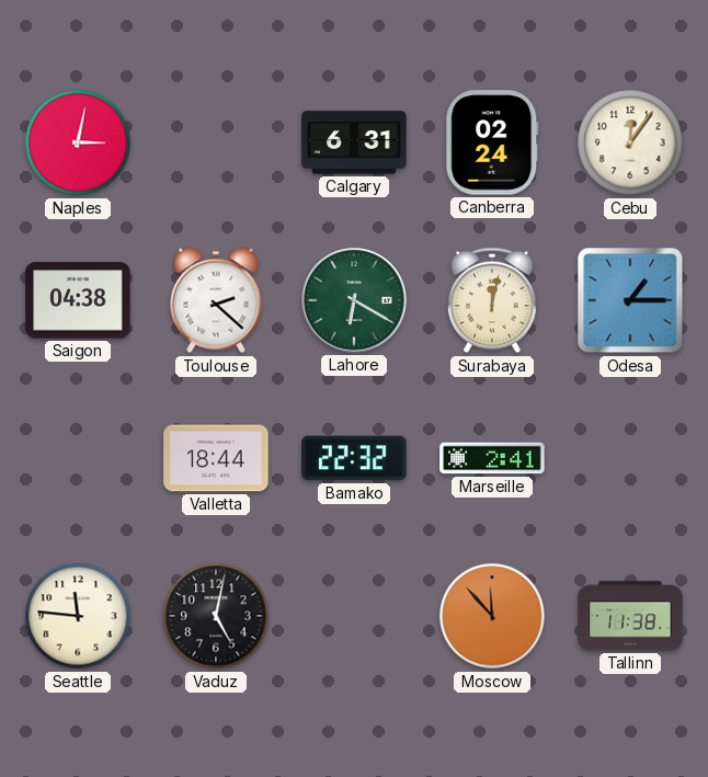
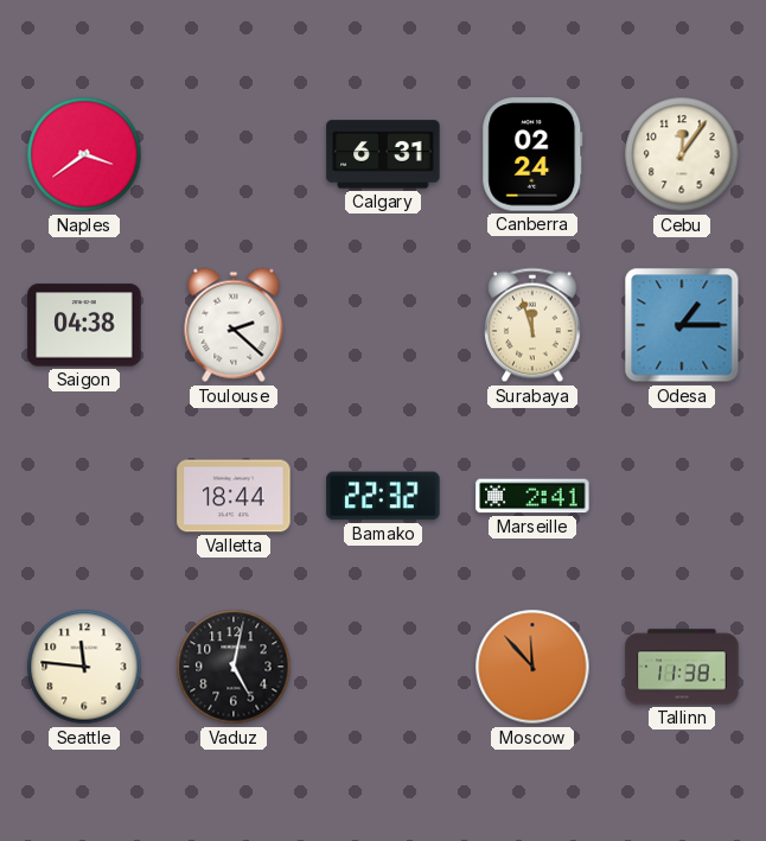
Naples: 3:02 -> 3:39
Lahore: 6:20 -> none
Surabaya: 12:02 -> 11:57
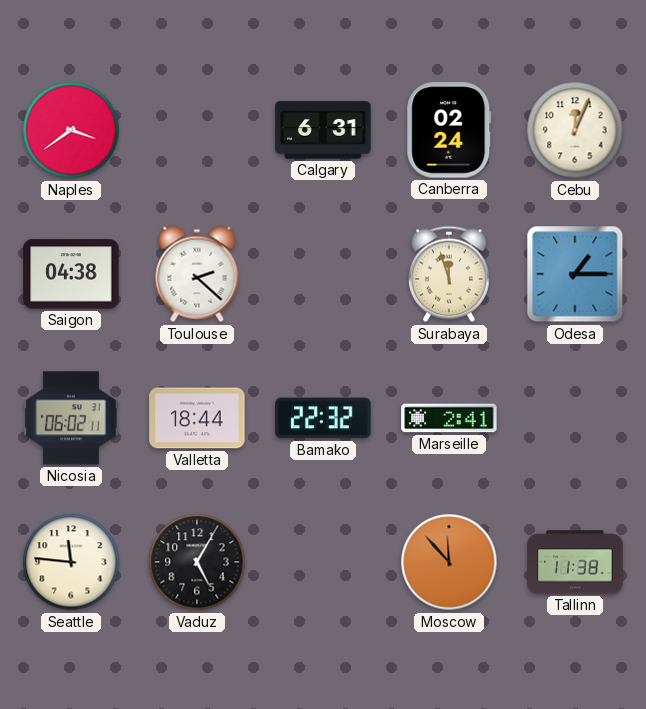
Cebu: 12:06 -> 12:04
Nicosia: none -> 06:02
Vaduz: 5:02 -> 5:05
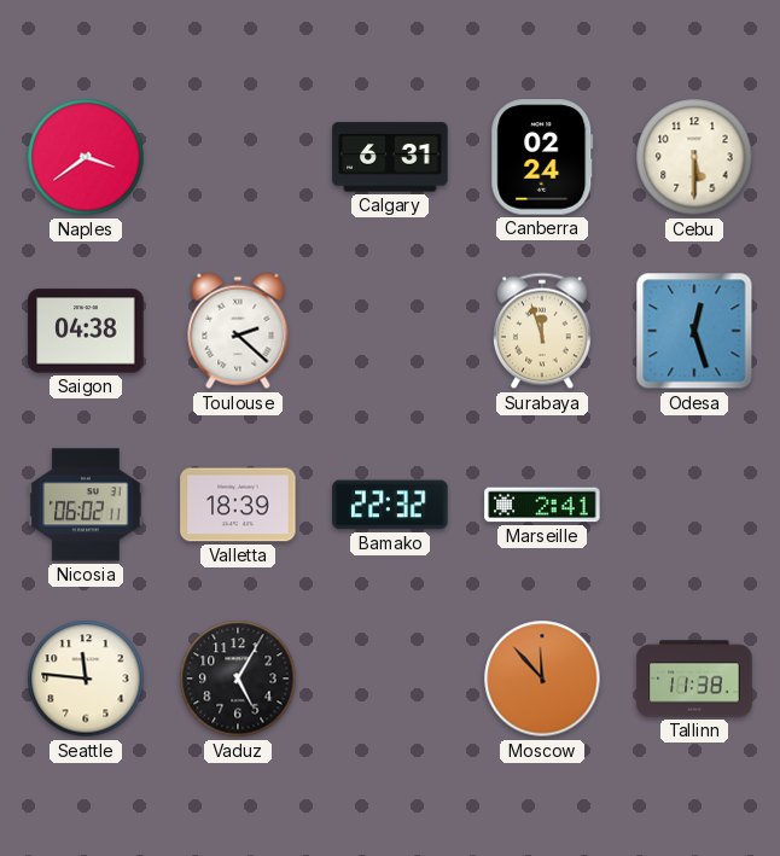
Cebu: 12:04 -> 5:30
Odesa: 1:15 -> 12:27
Valletta: 18:44 -> 18:39
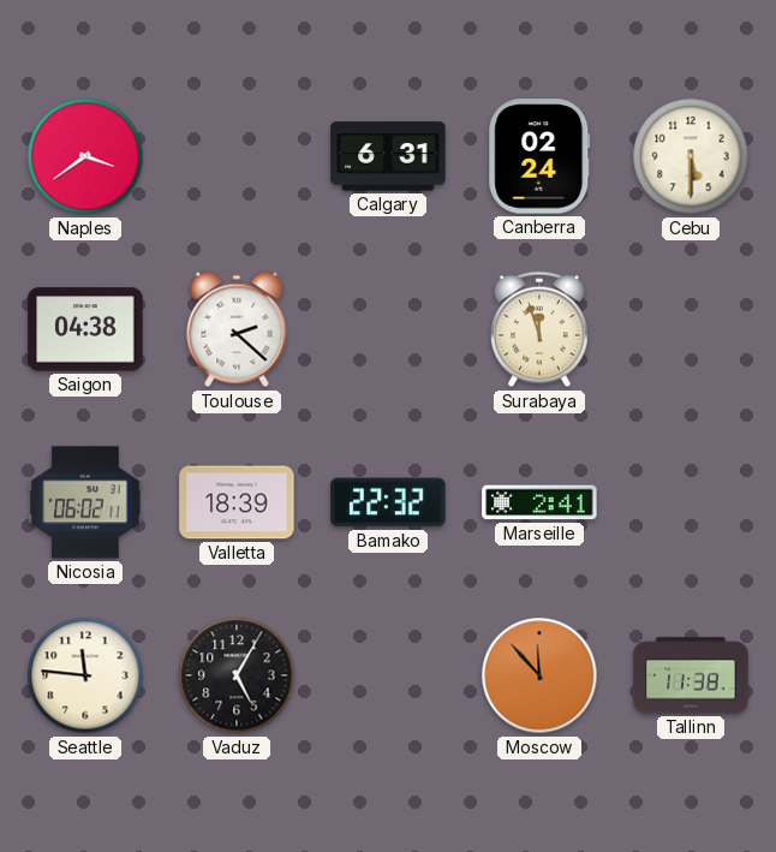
Odesa: 12:27 -> none
